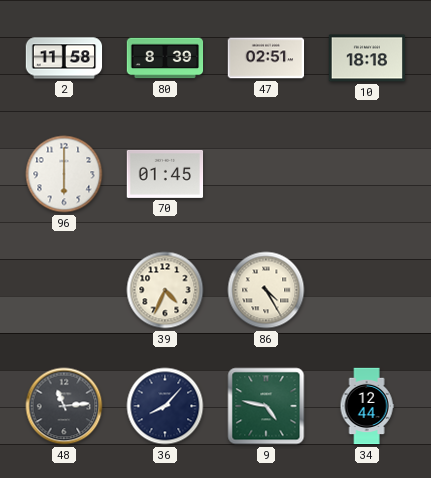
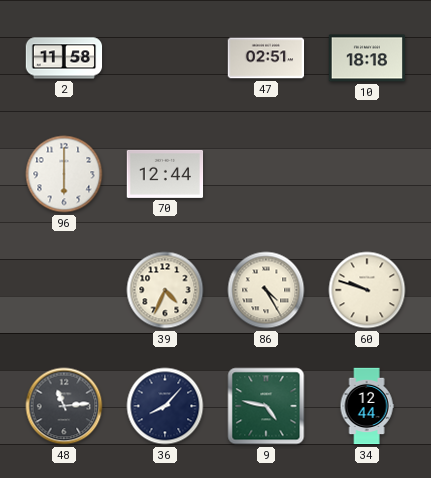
80: 8:39 -> none
70: 01:45 -> 12:44
60: none -> 9:48
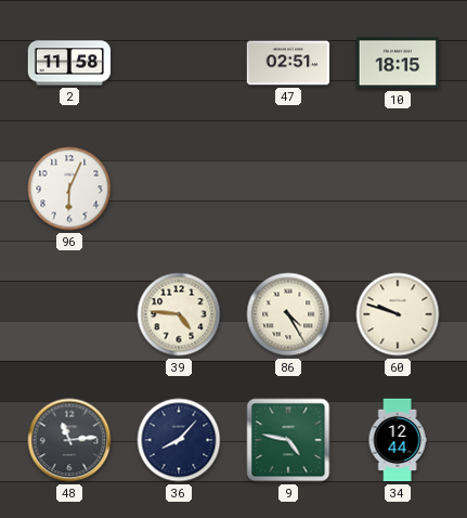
10: 18:18 -> 18:15
96: 6:00 -> 6:04
70: 12:44 -> none
39: 4:34 -> 4:46
